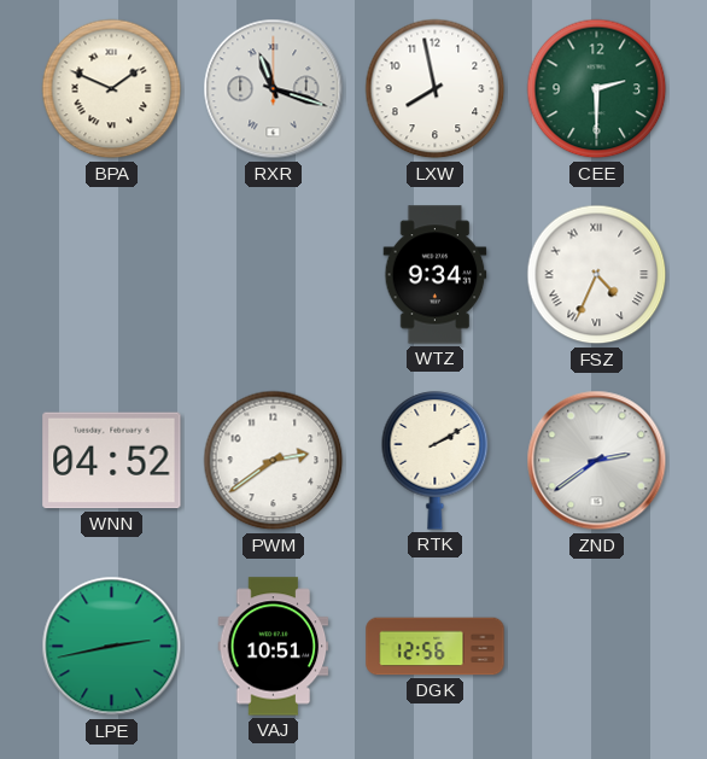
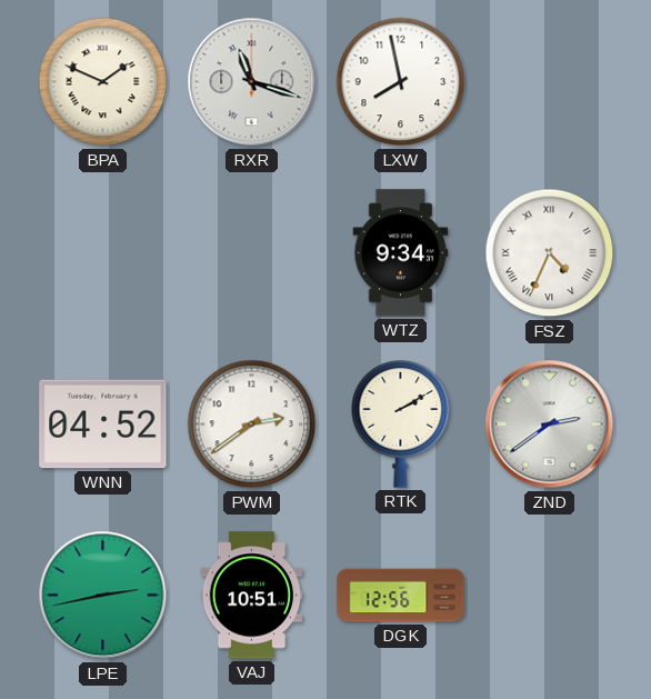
CEE: 2:30 -> none
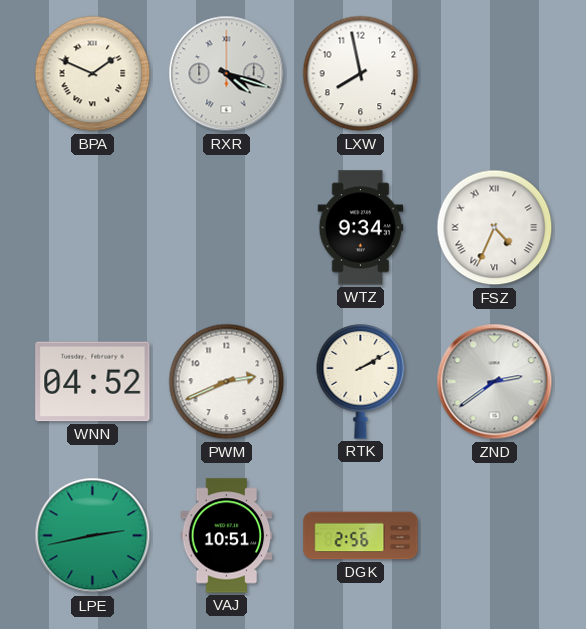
RXR: 11:18 -> 4:18
PWM: 2:39 -> 2:41
DGK: 12:56 -> 2:56
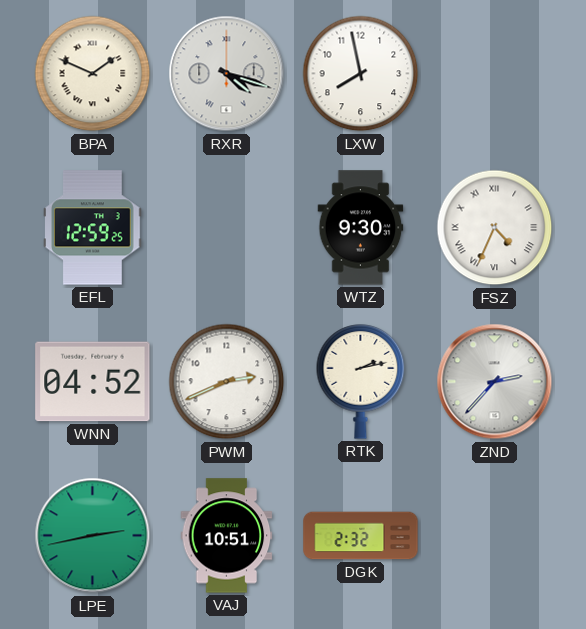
EFL: none -> 12:59
WTZ: 9:34 -> 9:30
RTK: 2:10 -> 2:13
ZND: 2:39 -> 2:37
DGK: 2:56 -> 2:32
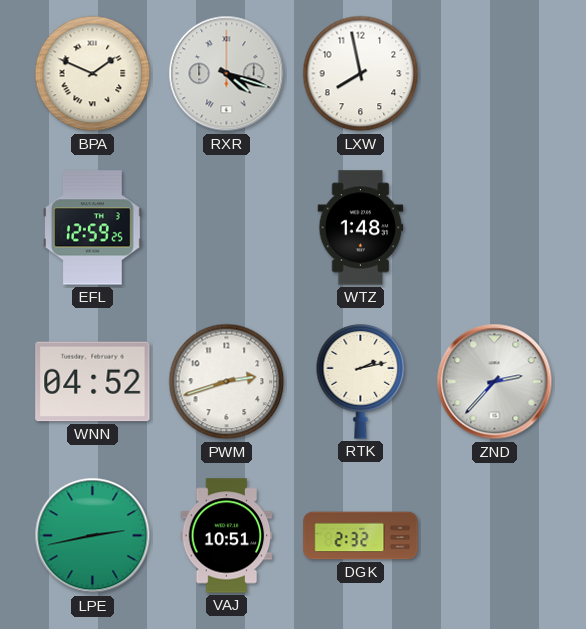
WTZ: 9:30 -> 1:48
FSZ: 4:34 -> none
PWM: 2:41 -> 2:42
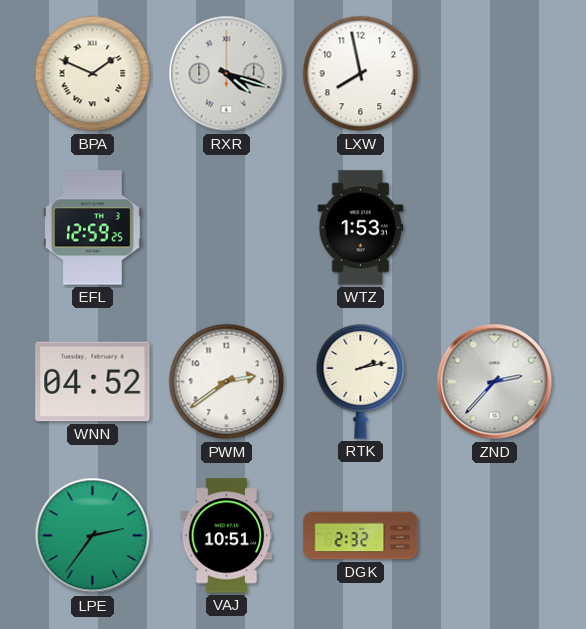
WTZ: 1:48 -> 1:53
PWM: 2:42 -> 2:39
LPE: 2:43 -> 2:36
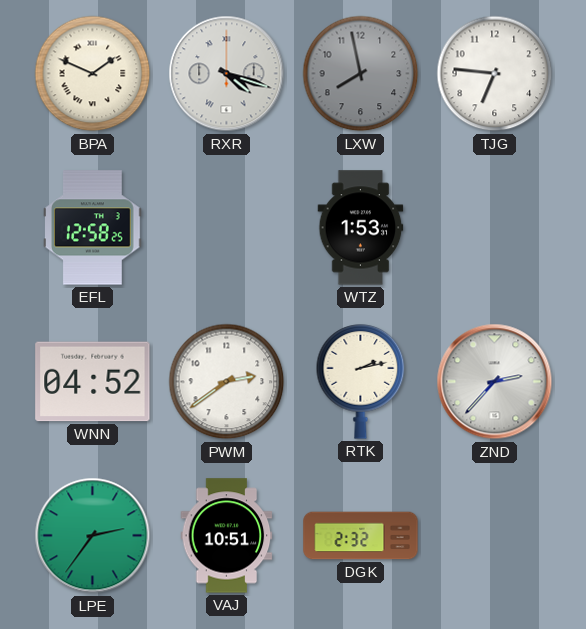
LXW dial: white -> grey
TJG: none -> 6:46
EFL: 12:59 -> 12:58
